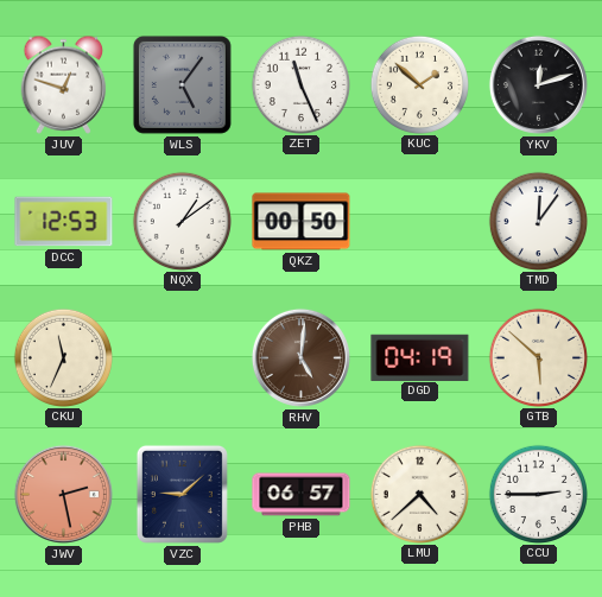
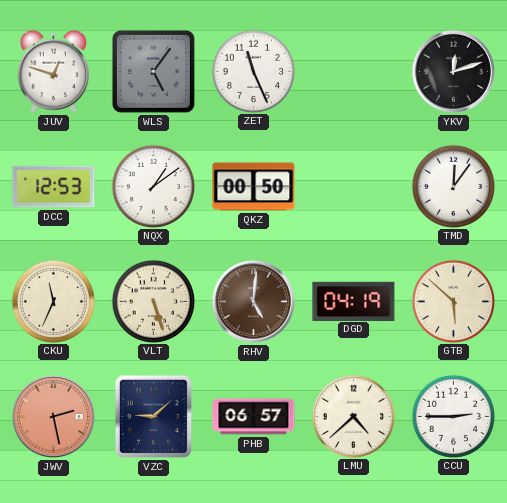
KUC: 1:52 -> none
VLT: none -> 5:27
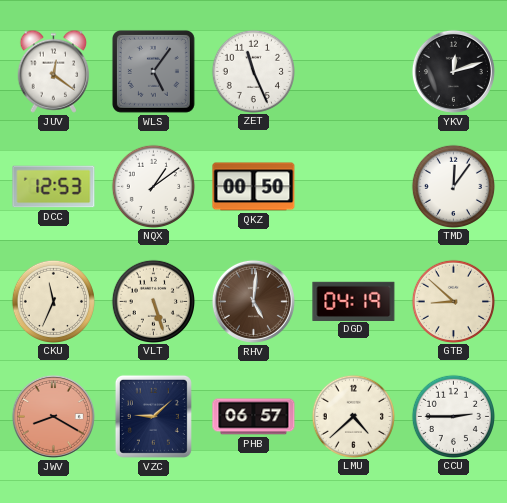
JUV: 12:48 -> 12:21
GTB: 5:52 -> 8:52
JWV: 2:28 -> 8:20
